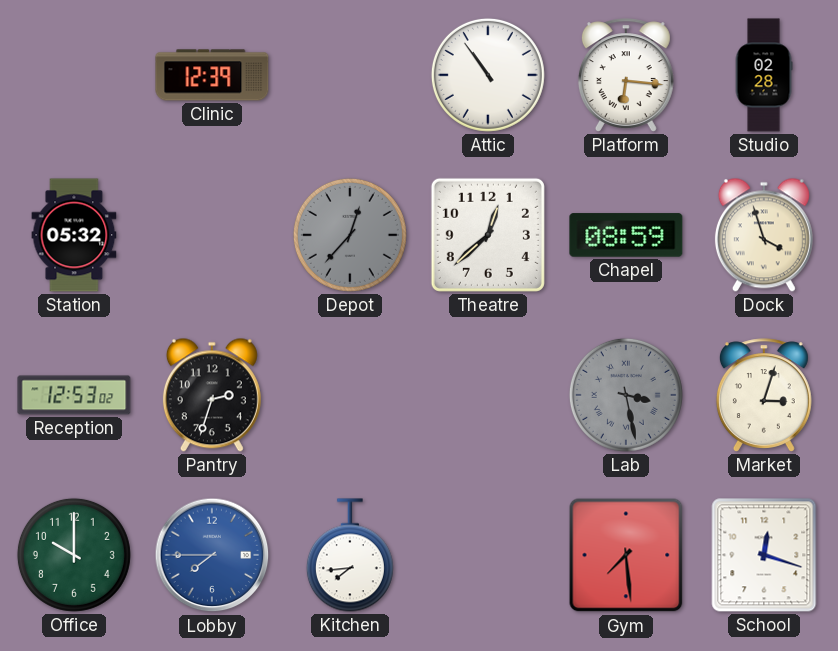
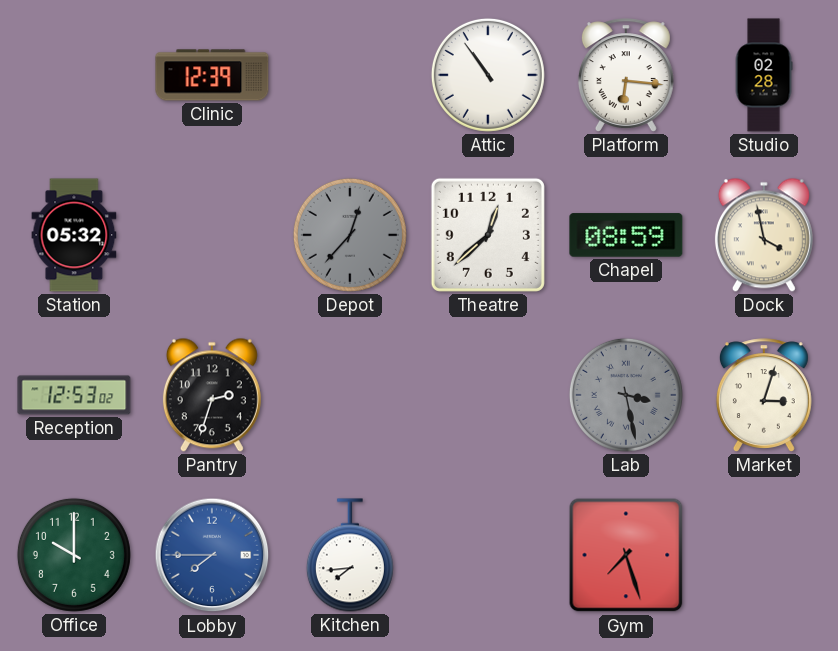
Dock: 3:57 -> 3:58
Gym: 7:29 -> 7:27
School: 12:18 -> none
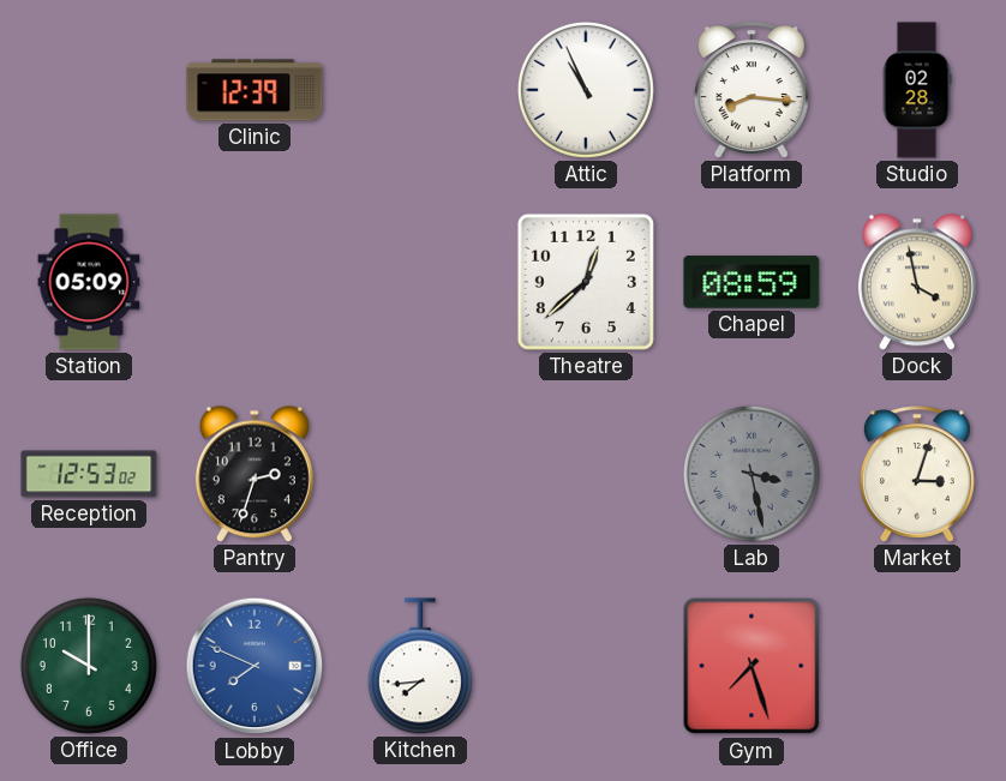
Attic: 10:54 -> 10:56
Platform: 6:16 -> 8:16
Station: 05:32 -> 05:09
Depot: 12:37 -> none
Lobby: 7:45 -> 7:49
